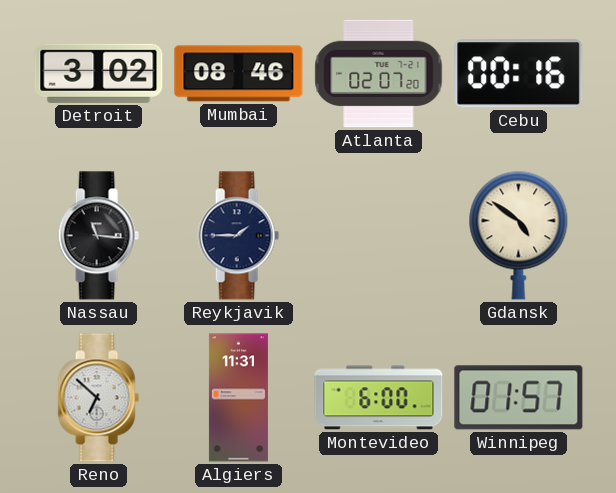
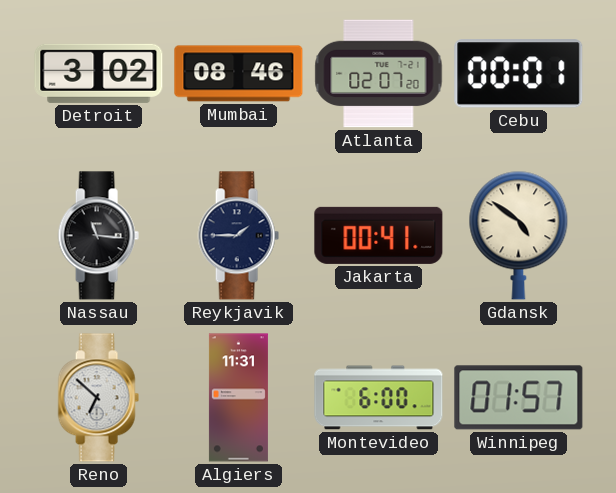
Cebu: 00:16 -> 00:01
Jakarta: none -> 00:41
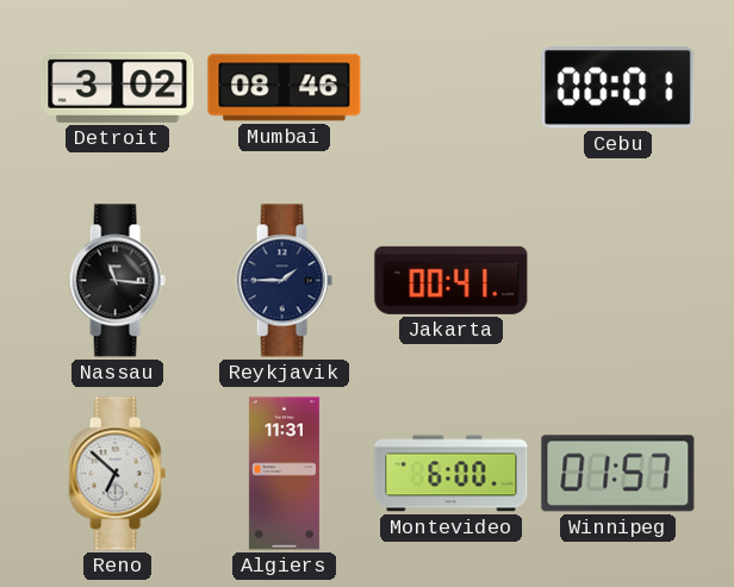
Atlanta: 02:07 -> none
Gdansk: 4:51 -> none
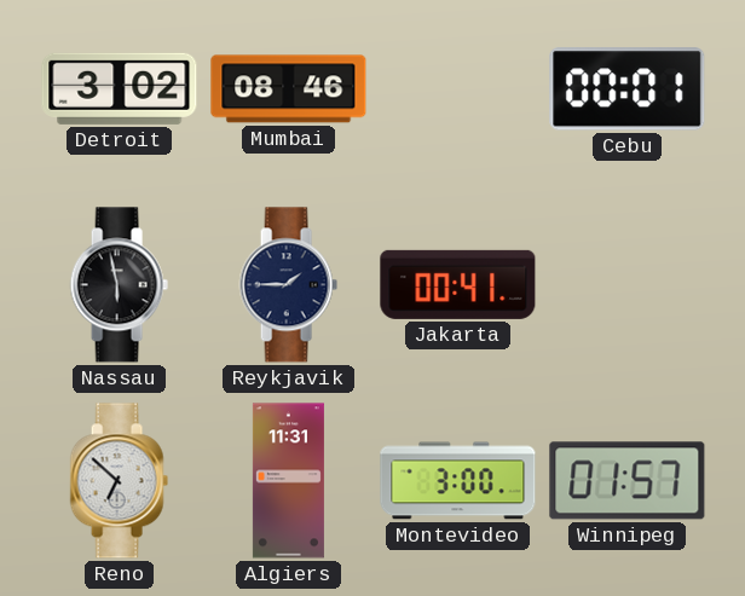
Nassau: 11:16 -> 5:58
Montevideo: 6:00 -> 3:00
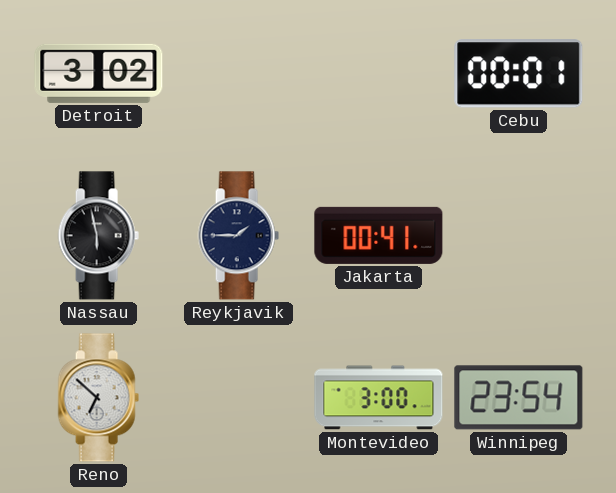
Mumbai: 08:46 -> none
Algiers: 11:31 -> none
Winnipeg: 01:57 -> 23:54
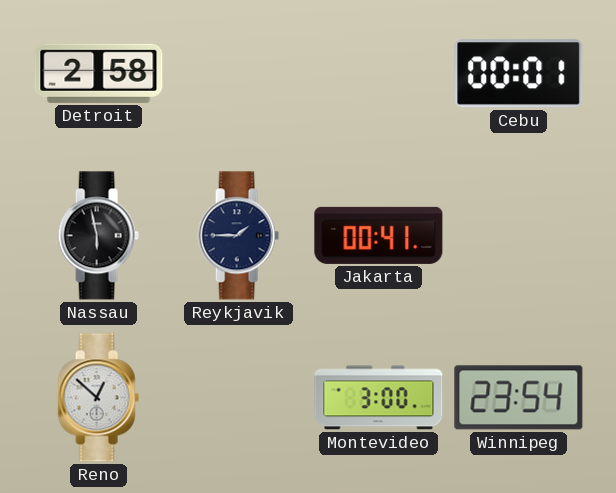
Detroit: 3:02 -> 2:58
Reno: 6:52 -> 12:52
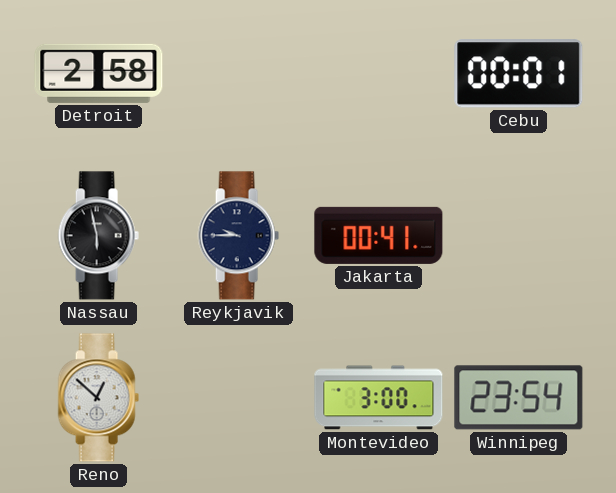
Reykjavik: 1:45 -> 9:45
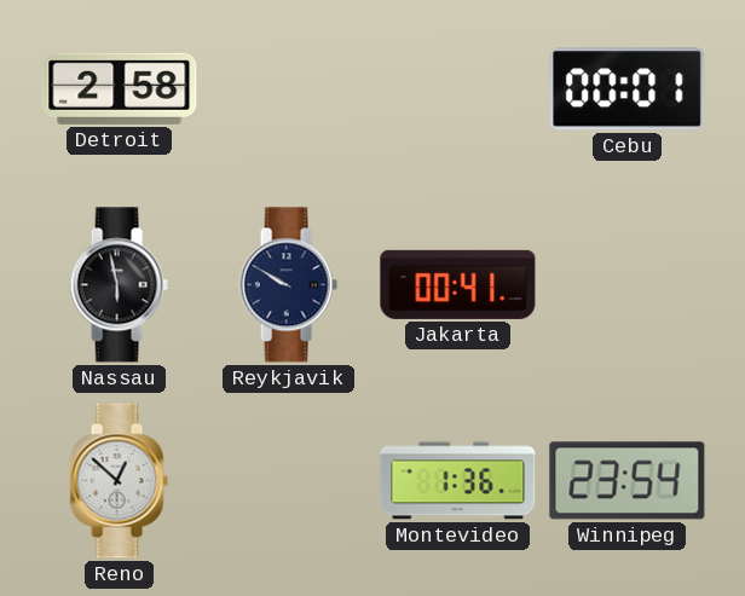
Reykjavik: 9:45 -> 9:50
Montevideo: 3:00 -> 1:36
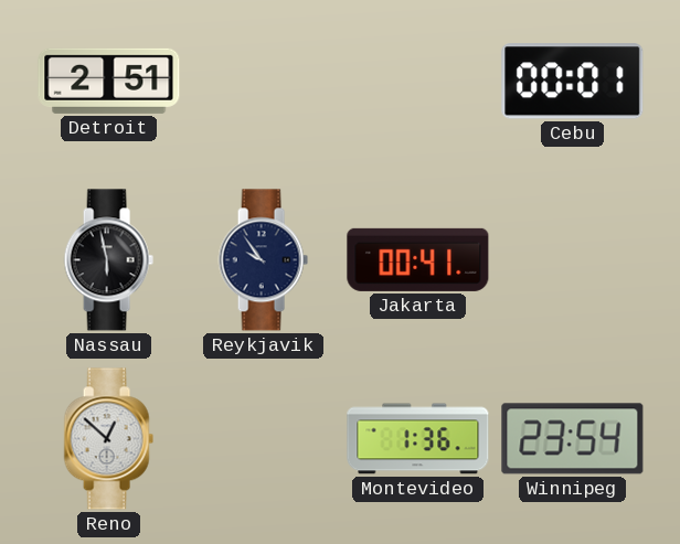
Detroit: 2:58 -> 2:51
Reykjavik: 9:50 -> 9:54
